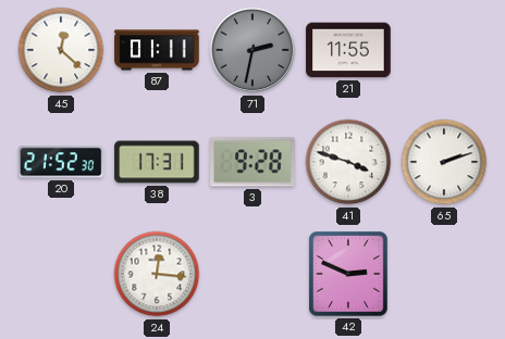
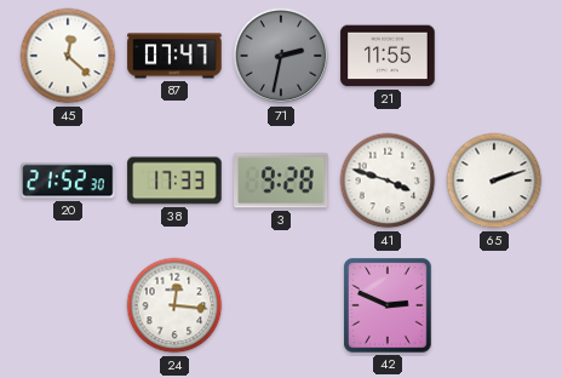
87: 01:11 -> 07:47
38: 17:31 -> 17:33
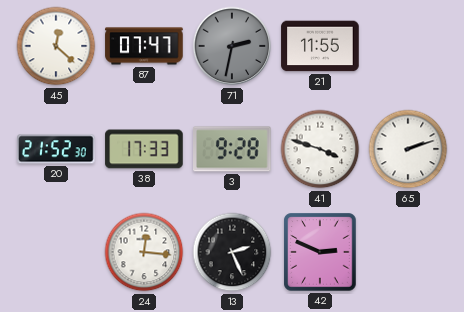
13: none -> 2:26
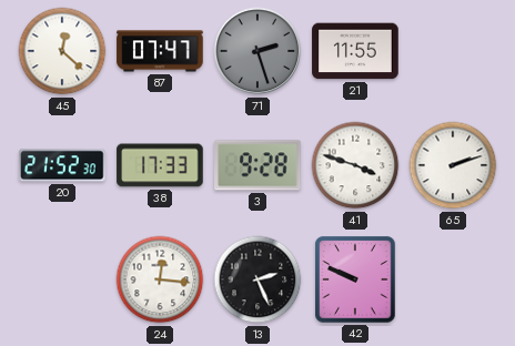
71: 2:32 -> 2:27
42: 2:49 -> 9:49
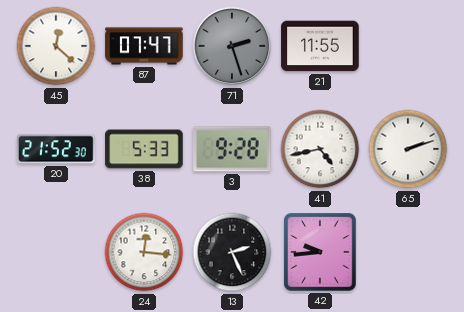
38: 17:33 -> 5:33
41: 3:48 -> 4:43
42: 9:49 -> 9:44
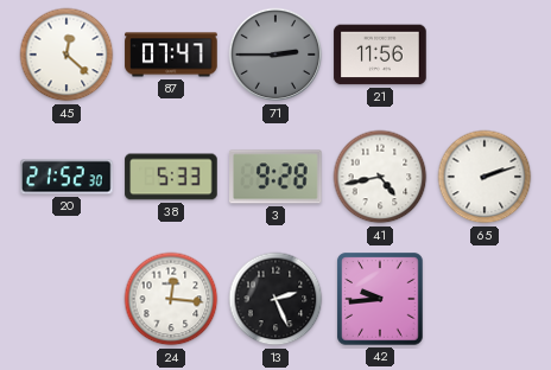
71: 2:27 -> 2:45
21: 11:55 -> 11:56
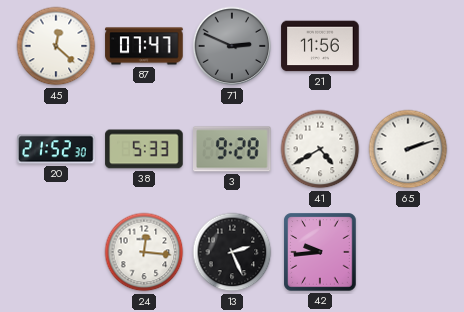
71: 2:45 -> 2:49
41: 4:43 -> 4:40
